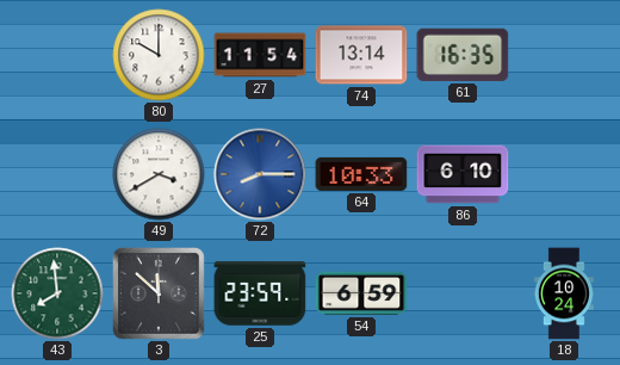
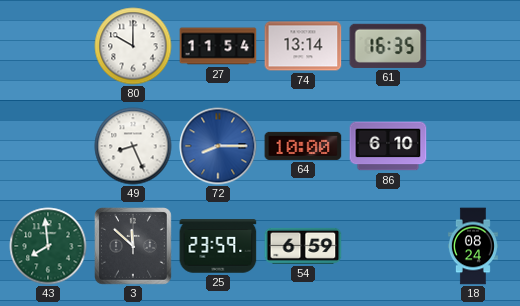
49: 3:40 -> 8:26
64: 10:33 -> 10:00
18: 10:24 -> 08:24
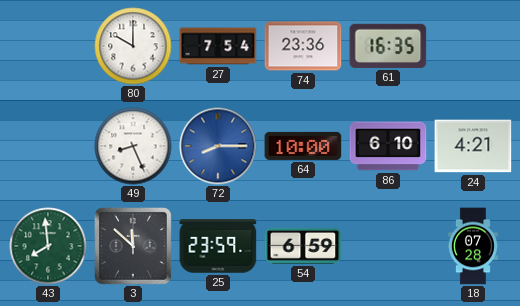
27: 11:54 -> 7:54
74: 13:14 -> 23:36
24: none -> 4:21
18: 08:24 -> 07:28
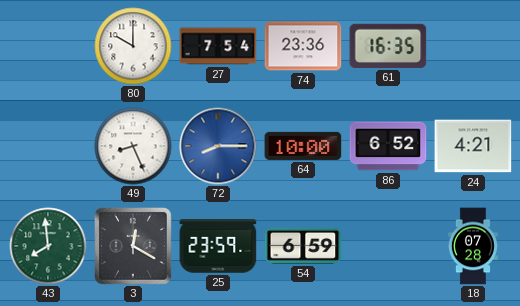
86: 6:10 -> 6:52
3: 11:52 -> 12:20
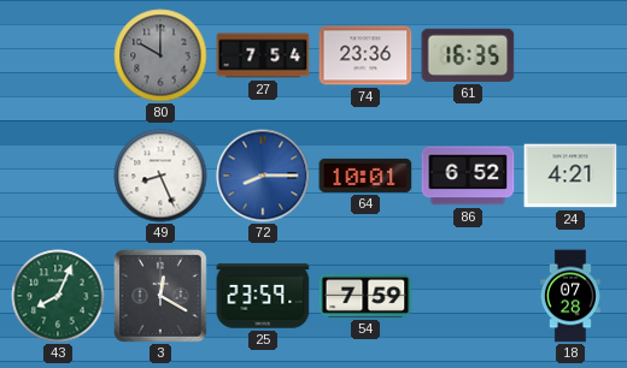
80 dial: white -> grey
64: 10:00 -> 10:01
43: 7:59 -> 8:04
54: 6:59 -> 7:59
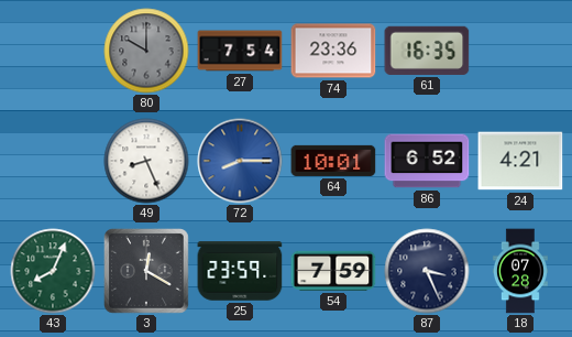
87: none -> 3:26
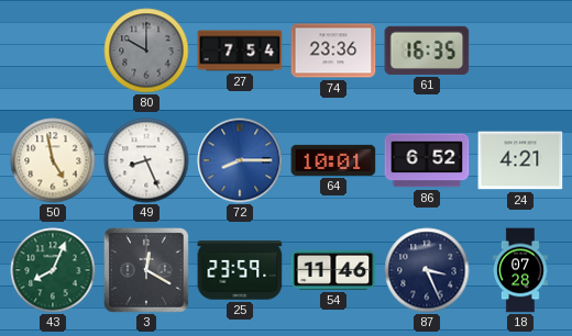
50: none -> 4:58
54: 7:59 -> 11:46
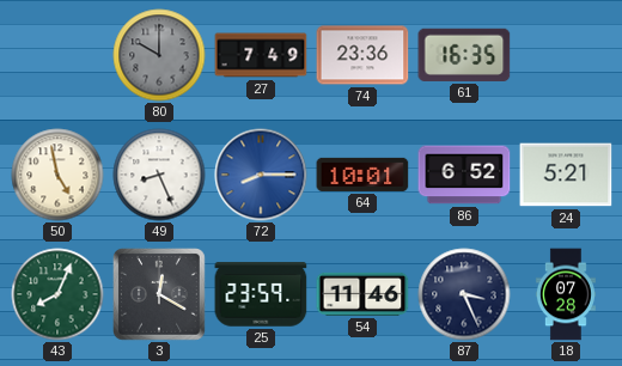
27: 7:54 -> 7:49
24: 4:21 -> 5:21
